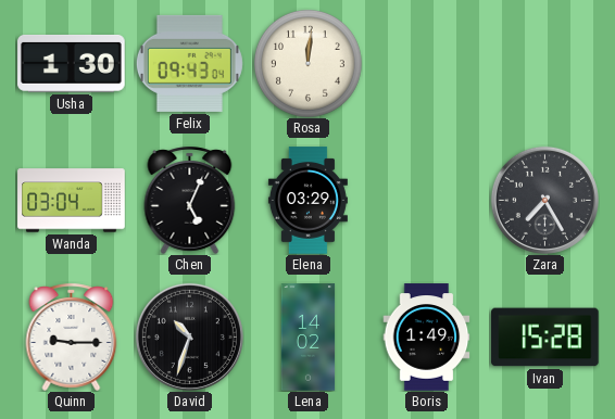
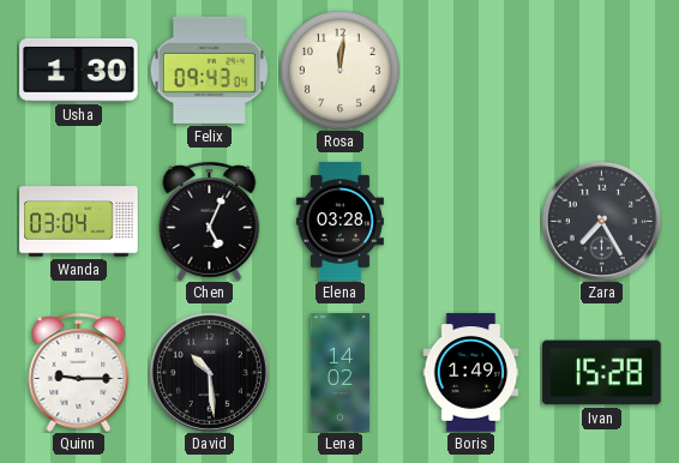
Elena: 03:29 -> 03:28
David: 10:33 -> 10:29
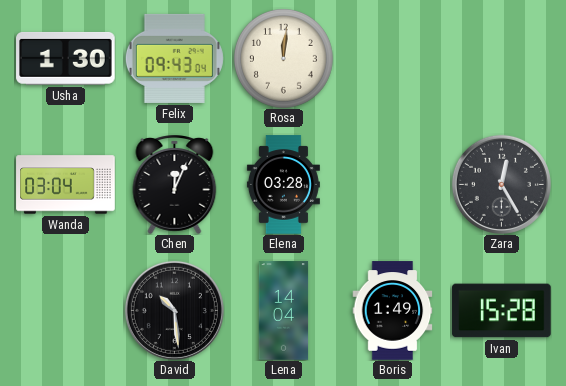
Chen: 5:04 -> 12:04
Zara: 7:25 -> 12:25
Quinn: 9:15 -> none
Lena: 14:02 -> 14:04
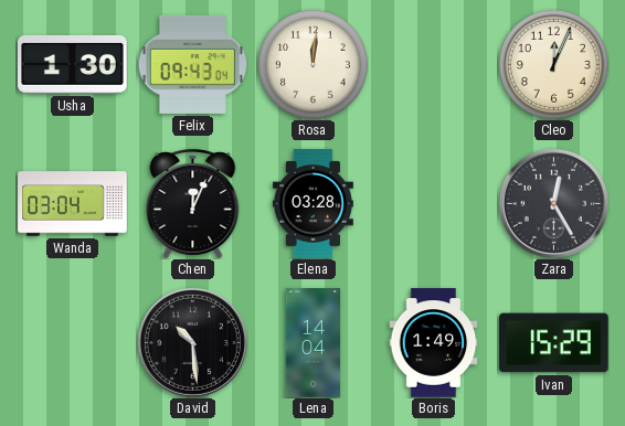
Cleo: none -> 12:04
Ivan: 15:28 -> 15:29
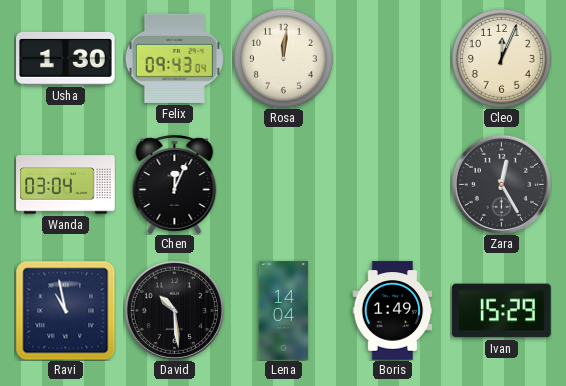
Elena: 03:28 -> none
Ravi: none -> 10:58
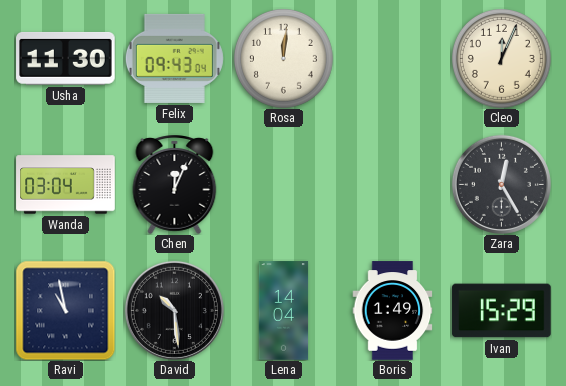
Usha: 1:30 -> 11:30
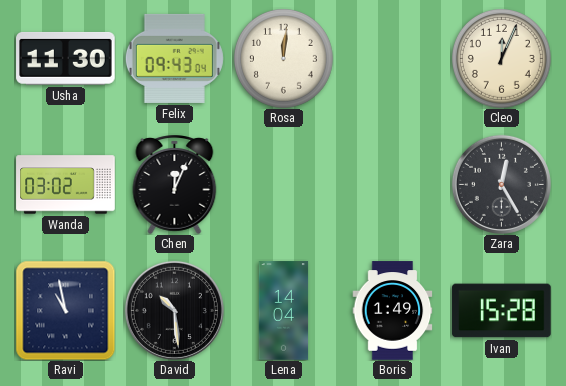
Wanda: 03:04 -> 03:02
Ivan: 15:29 -> 15:28
